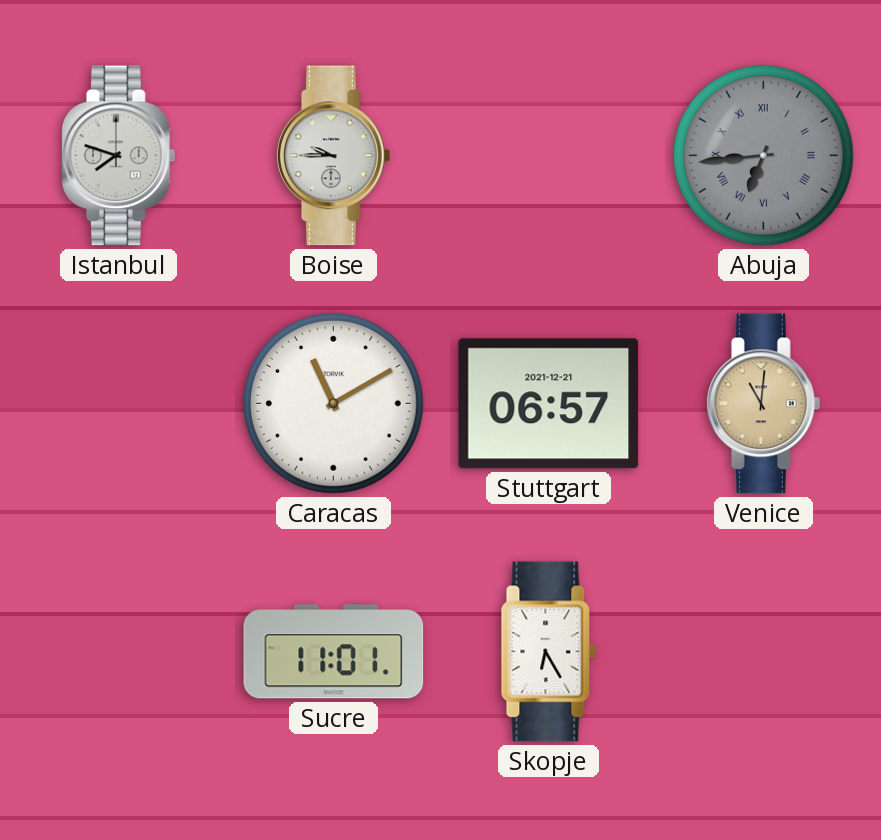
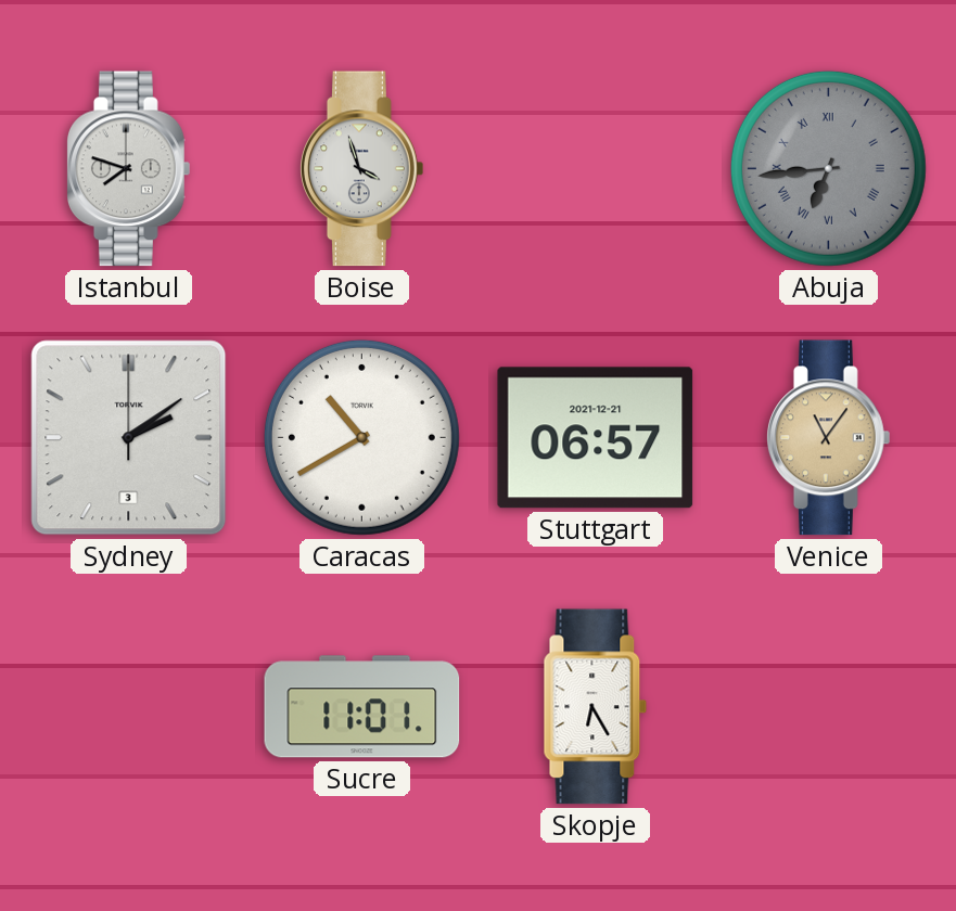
Boise: 9:45 -> 3:57
Sydney: none -> 2:09
Caracas: 11:10 -> 10:40
Venice: 11:01 -> 11:06
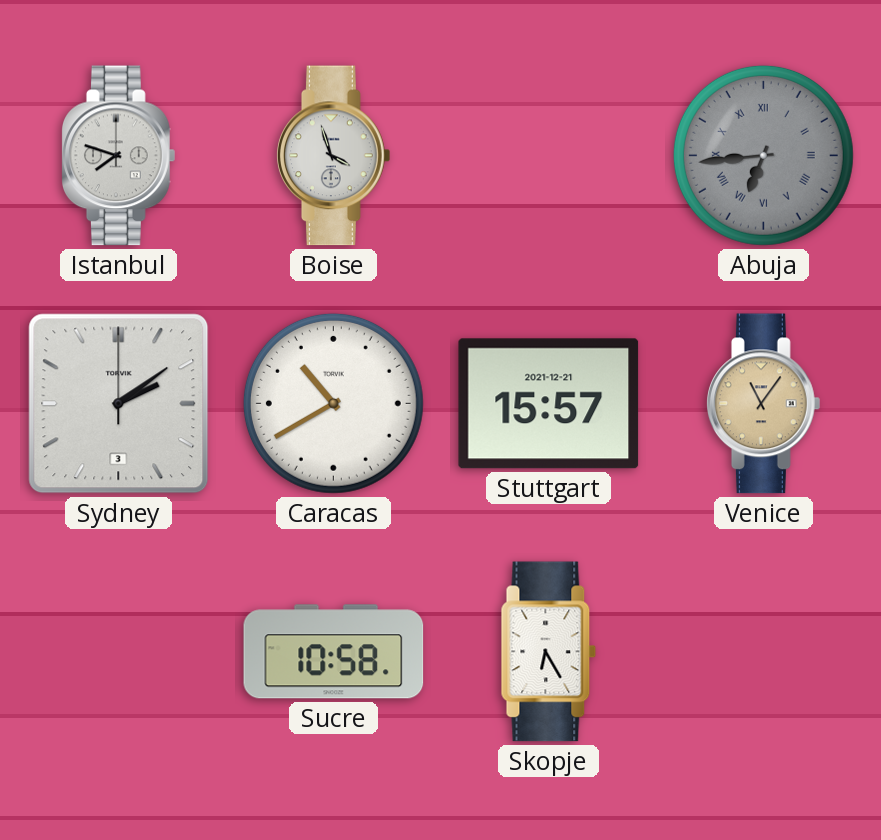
Stuttgart: 06:57 -> 15:57
Sucre: 11:01 -> 10:58
